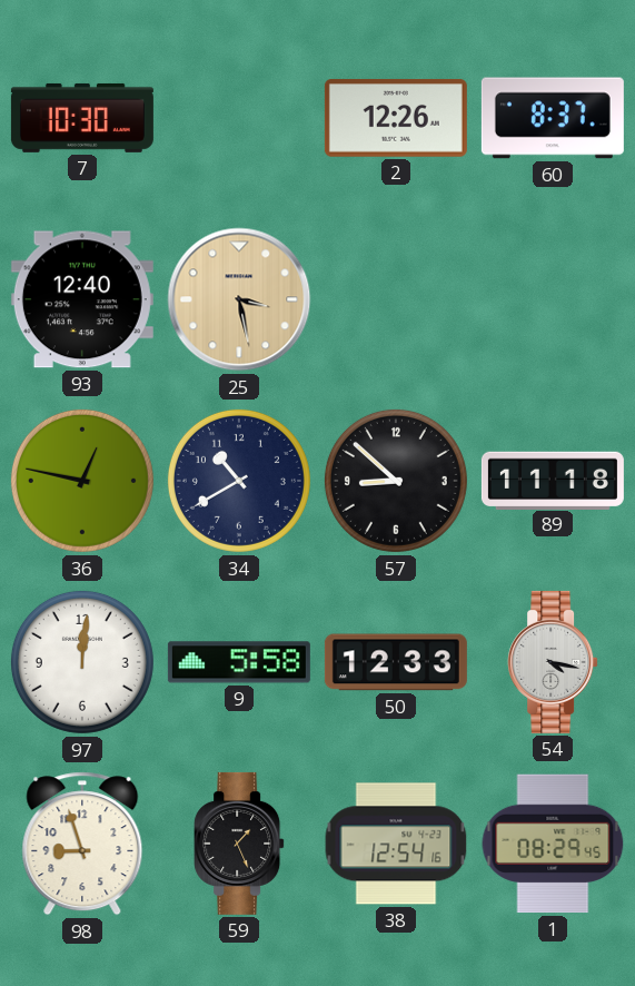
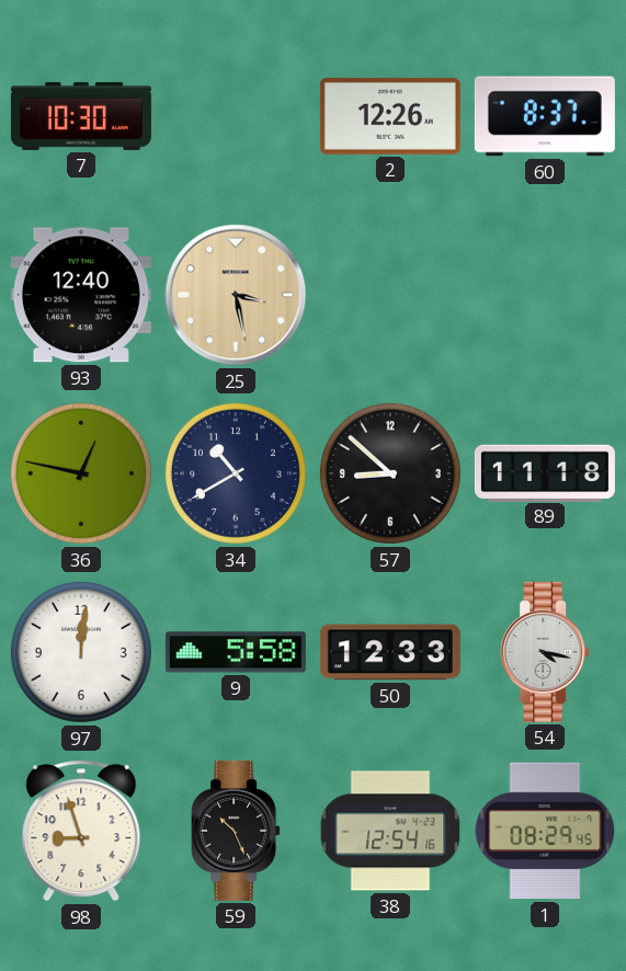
59: 1:26 -> 10:26
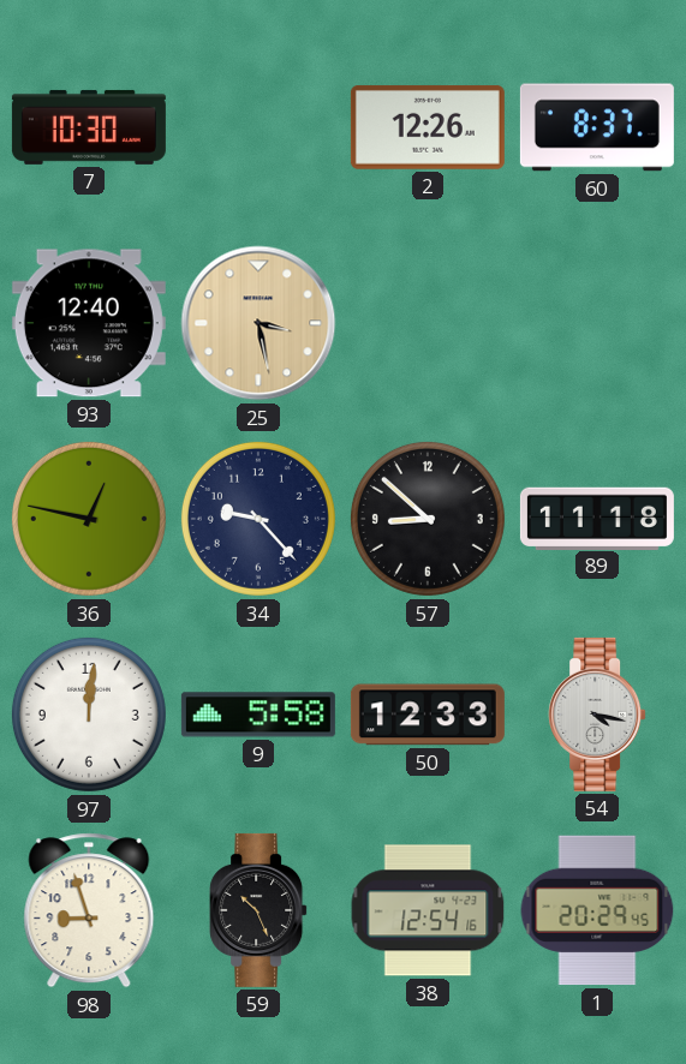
34: 10:40 -> 9:23
1: 08:29 -> 20:29
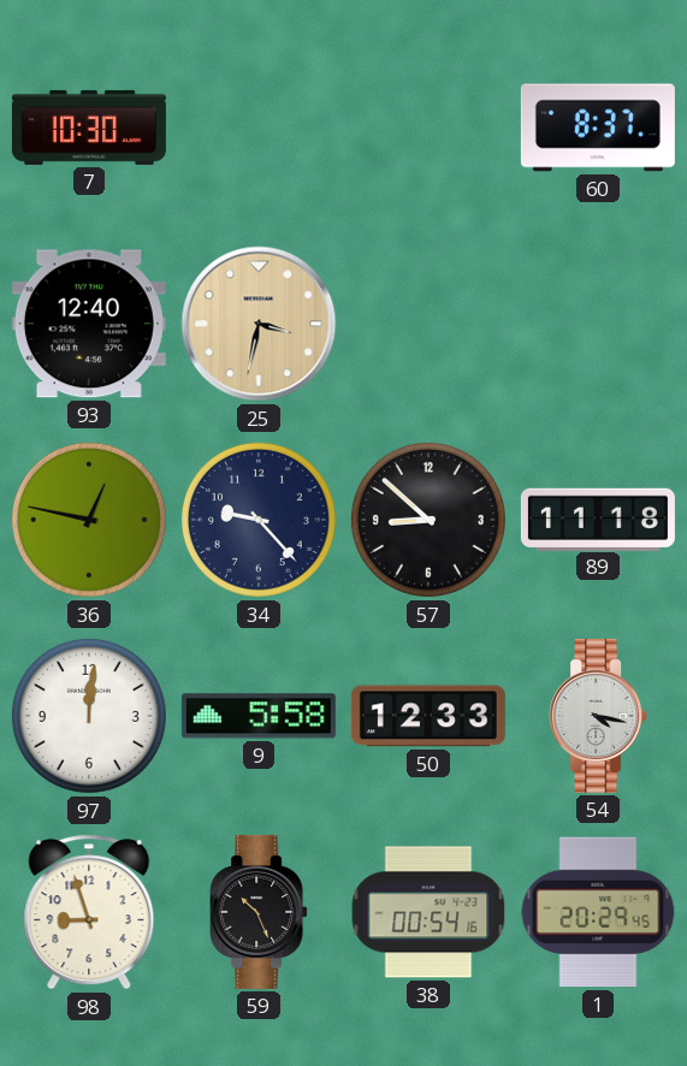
2: 12:26 -> none
25: 3:28 -> 3:32
38: 12:54 -> 00:54
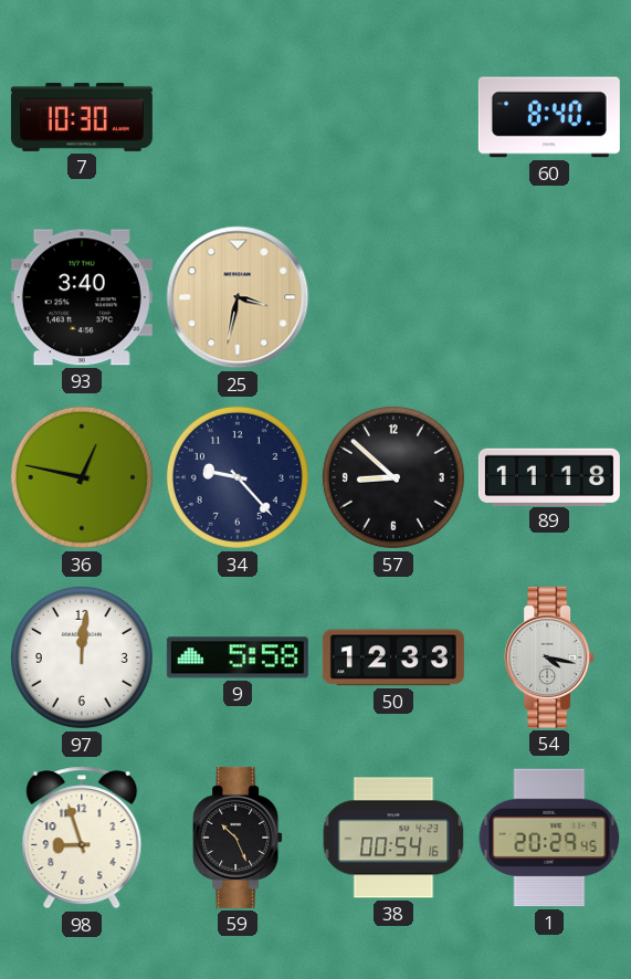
60: 8:37 -> 8:40
93: 12:40 -> 3:40
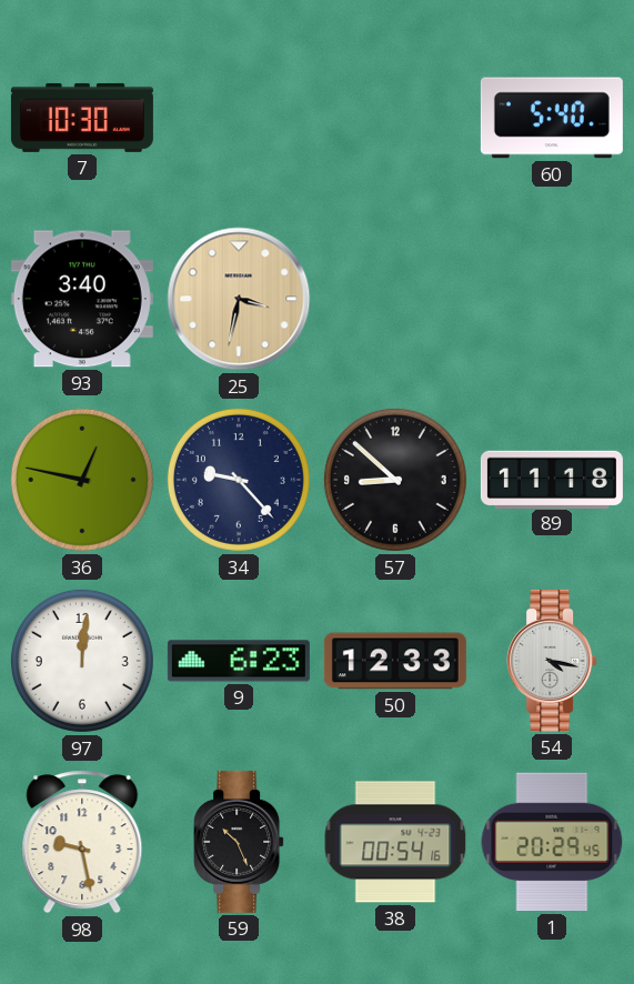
60: 8:40 -> 5:40
9: 5:58 -> 6:23
98: 8:57 -> 9:28
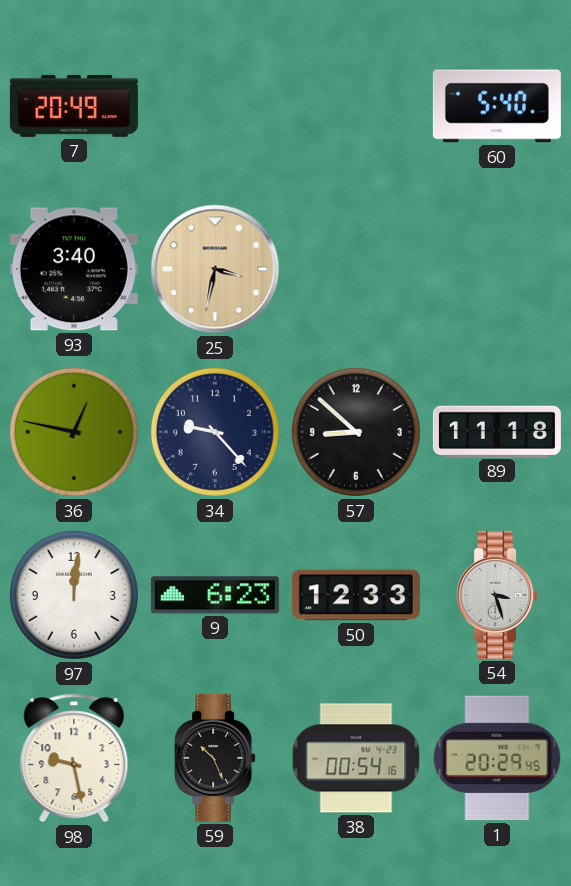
7: 10:30 -> 20:49
54: 4:17 -> 3:27
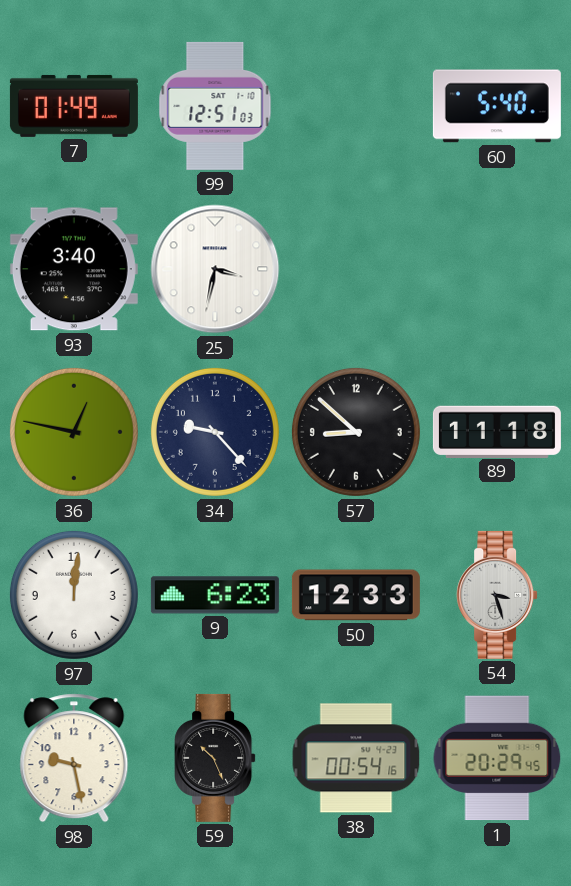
7: 20:49 -> 01:49
99: none -> 12:51
25 dial: champagne -> white
